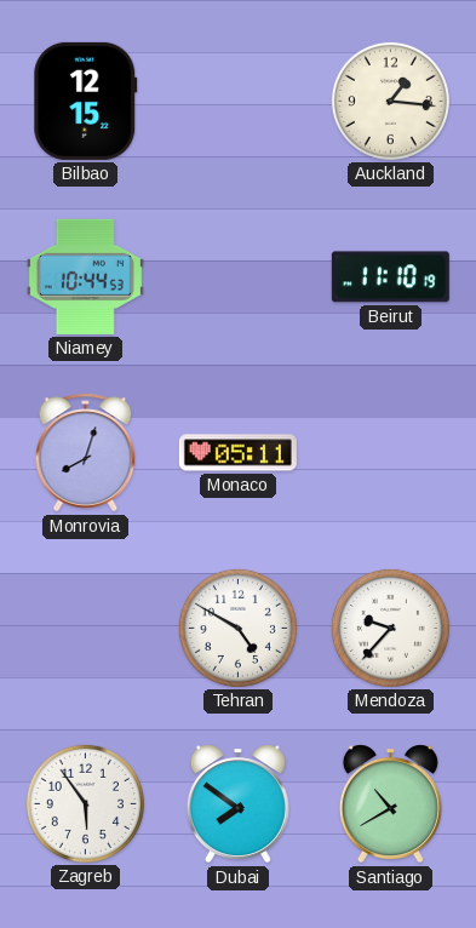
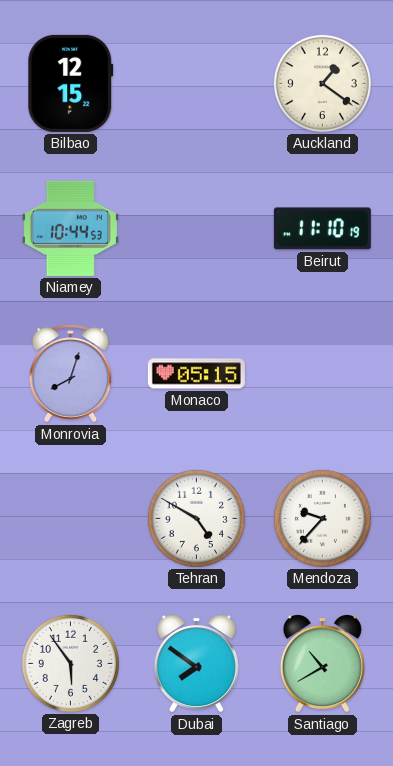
Auckland: 1:16 -> 1:21
Monaco: 05:11 -> 05:15
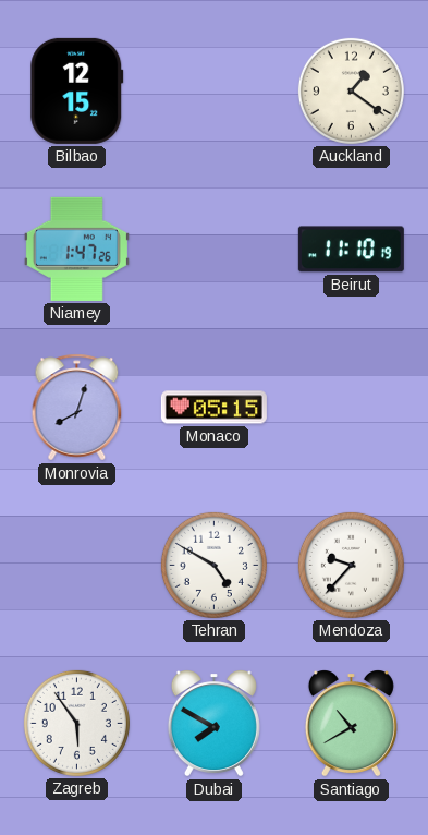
Niamey: 10:44 -> 1:47
Dubai: 7:51 -> 7:50
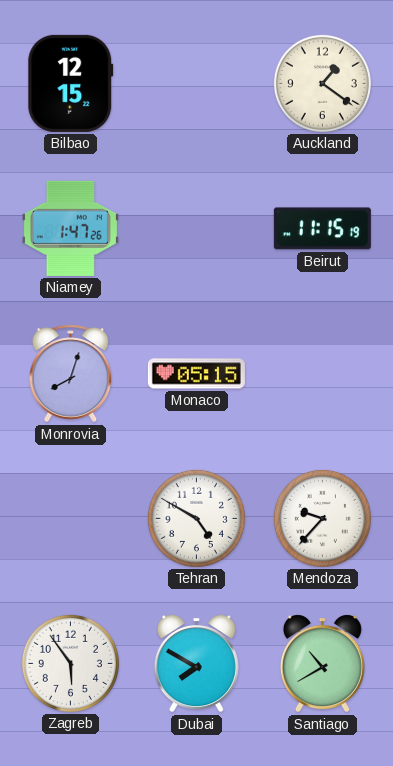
Beirut: 11:10 -> 11:15
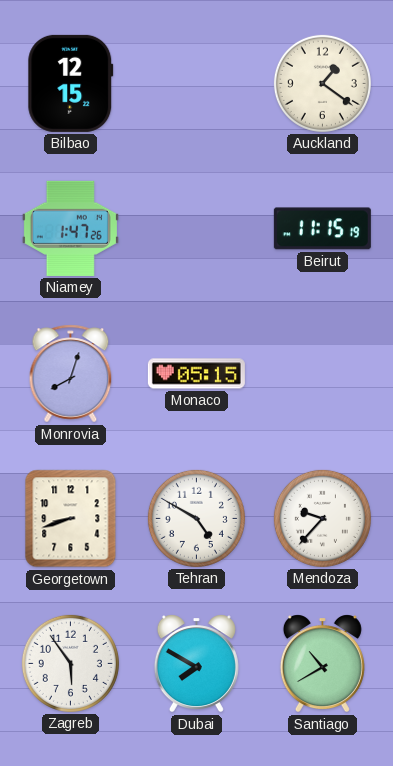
Georgetown: none -> 8:42
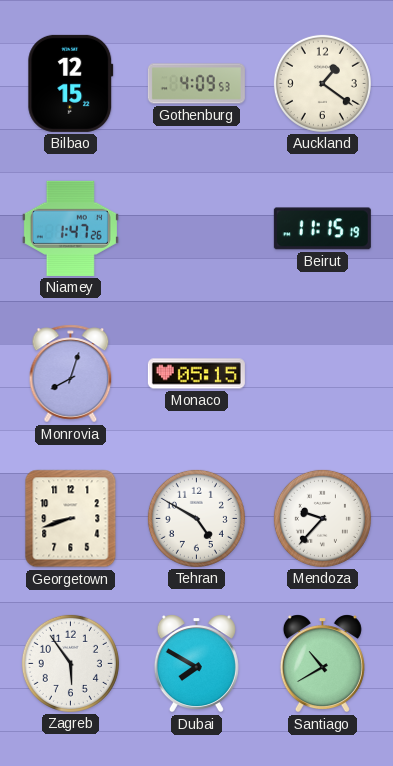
Gothenburg: none -> 4:09
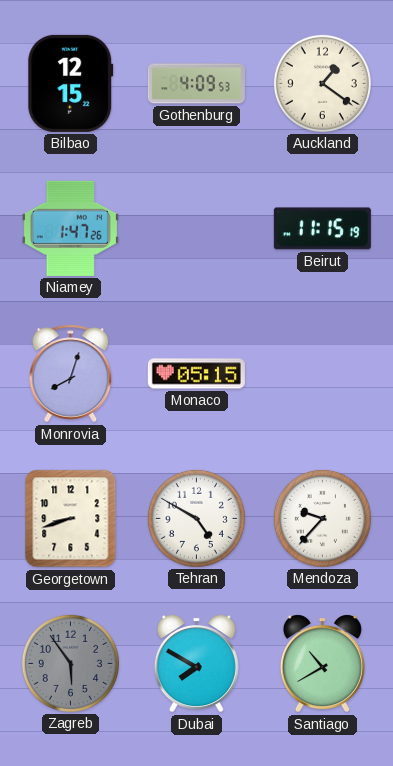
Zagreb dial: white -> grey
